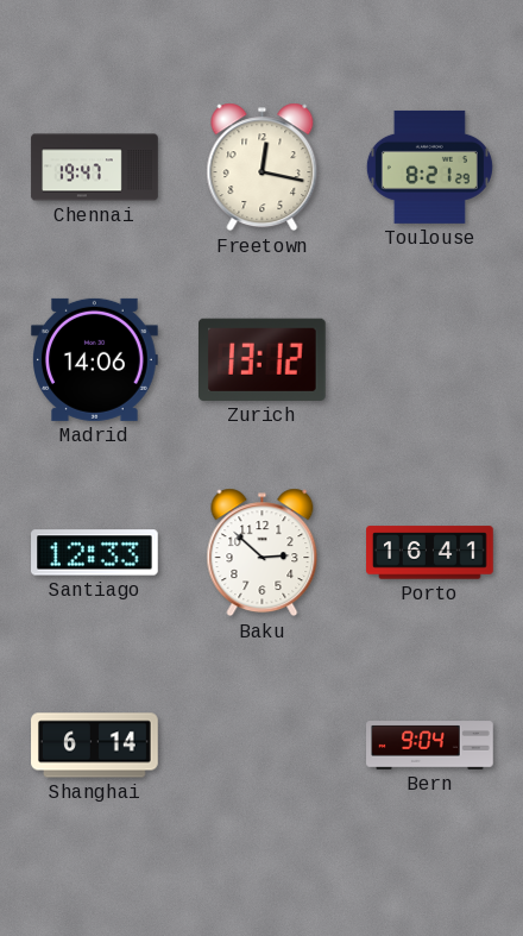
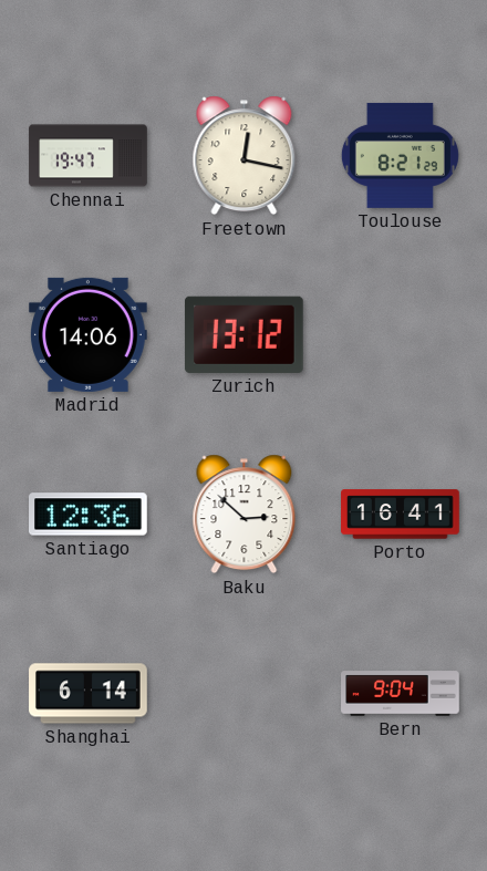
Santiago: 12:33 -> 12:36
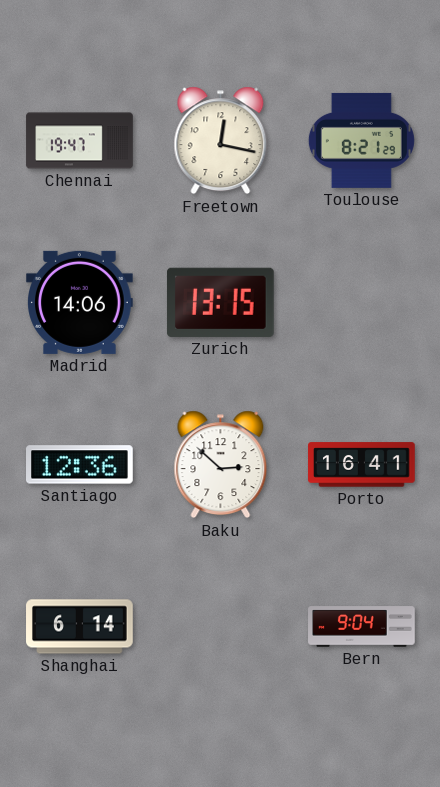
Zurich: 13:12 -> 13:15
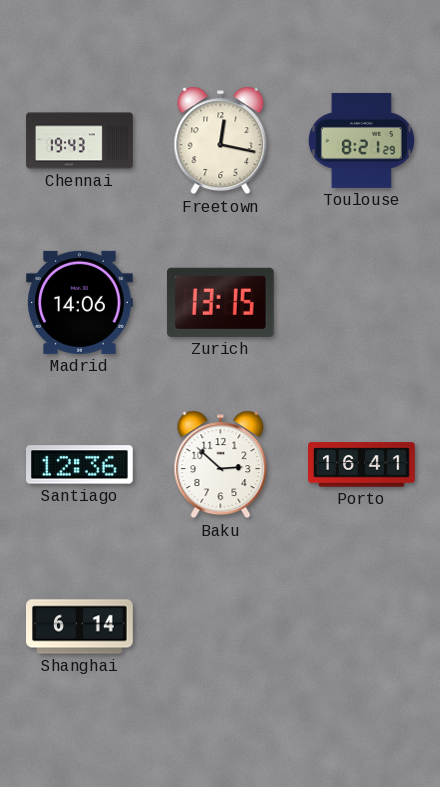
Chennai: 19:47 -> 19:43
Bern: 9:04 -> none
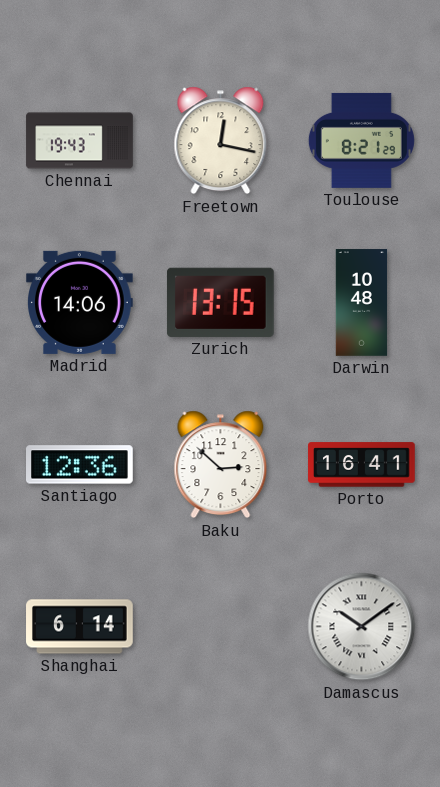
Darwin: none -> 10:48
Damascus: none -> 10:09
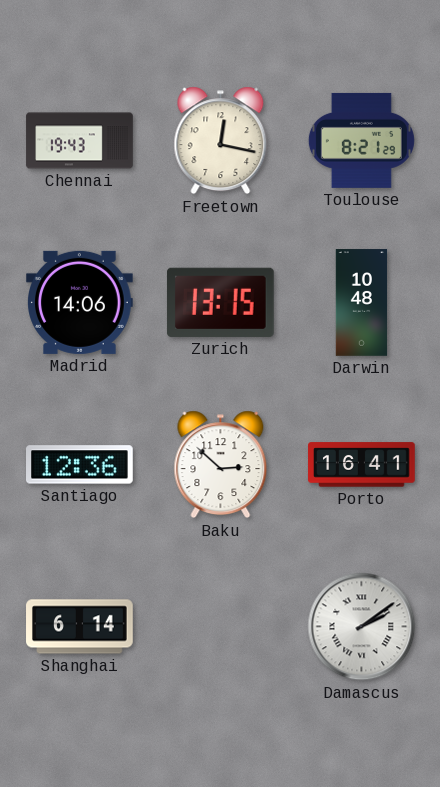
Damascus: 10:09 -> 2:09
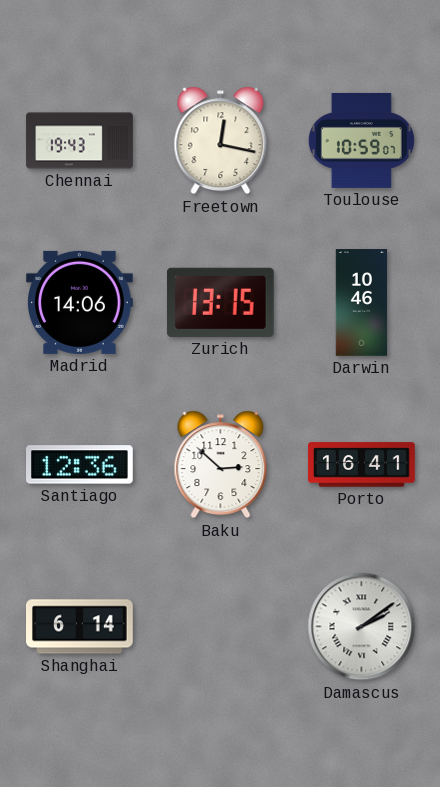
Toulouse: 8:21 -> 10:59
Darwin: 10:48 -> 10:46
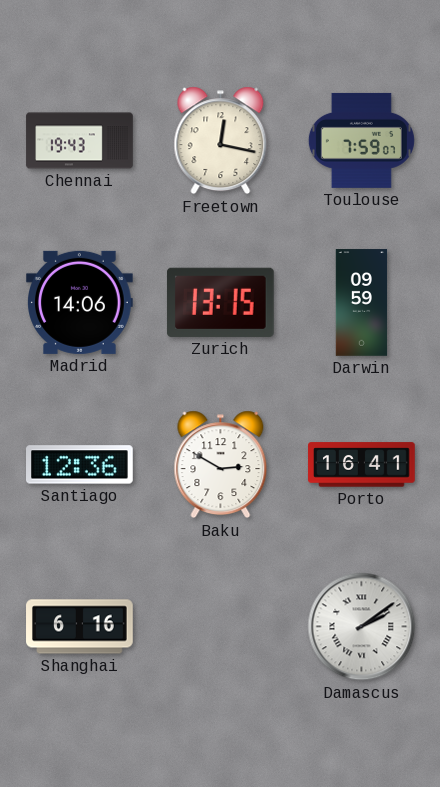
Toulouse: 10:59 -> 7:59
Darwin: 10:46 -> 09:59
Baku: 2:52 -> 2:50
Shanghai: 6:14 -> 6:16
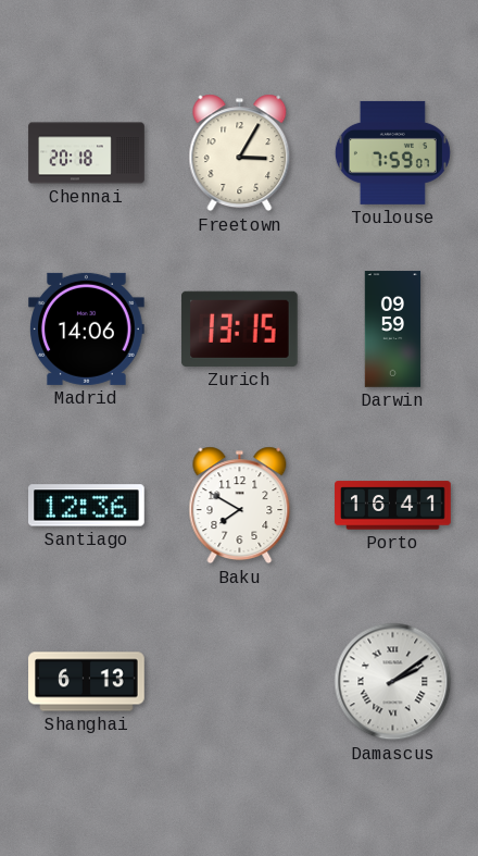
Chennai: 19:43 -> 20:18
Freetown: 12:17 -> 3:05
Baku: 2:50 -> 7:50
Shanghai: 6:16 -> 6:13
